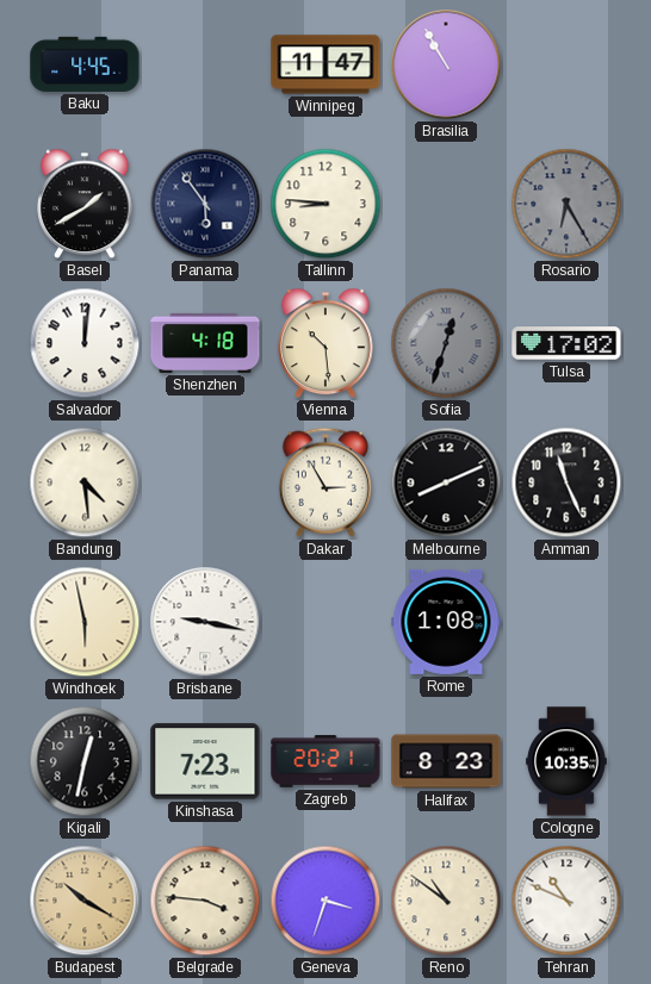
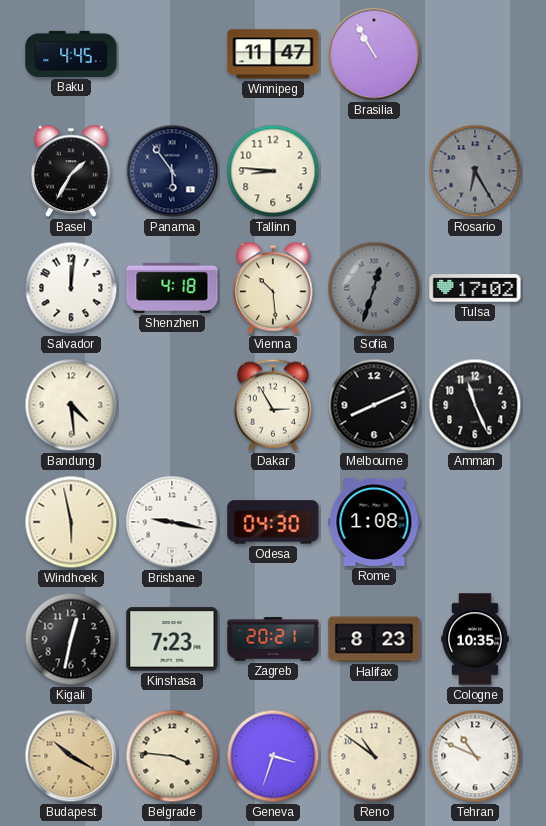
Basel: 1:40 -> 1:35
Odesa: none -> 04:30
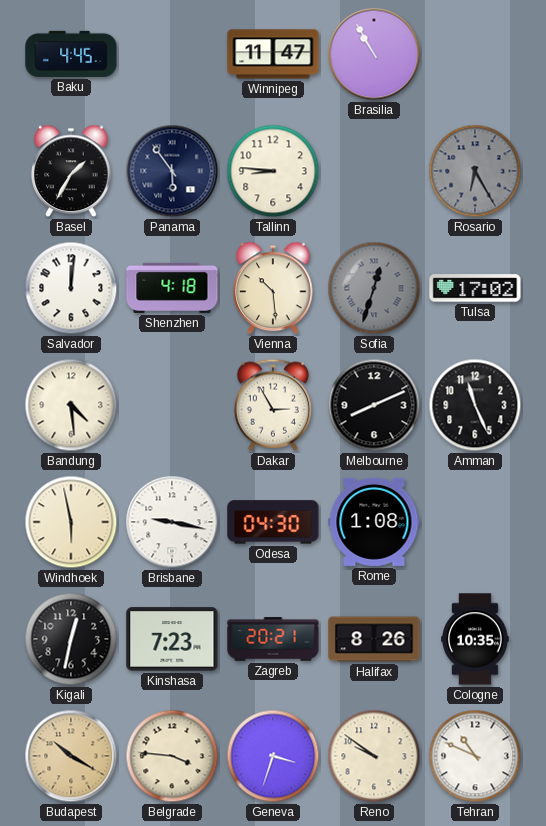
Halifax: 8:23 -> 8:26
Reno: 10:51 -> 9:51
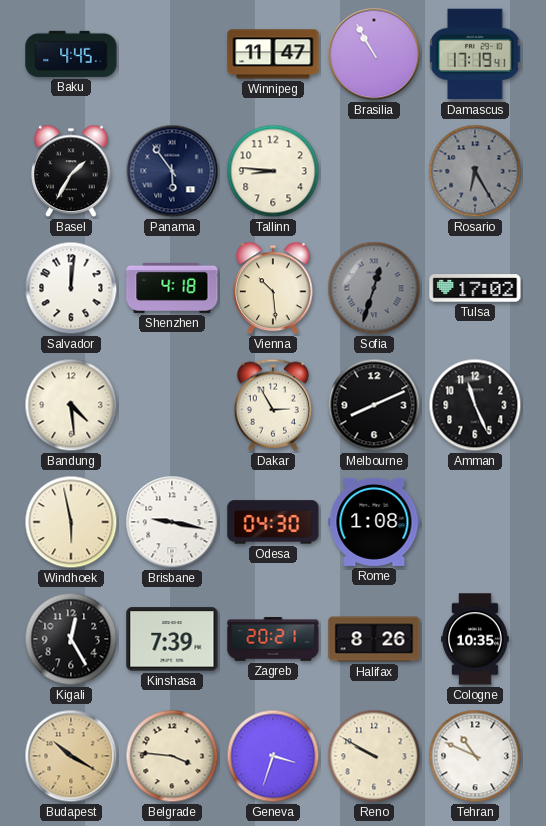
Damascus: none -> 17:19
Kigali: 12:32 -> 12:25
Kinshasa: 7:23 -> 7:39
Reno: 9:51 -> 9:50
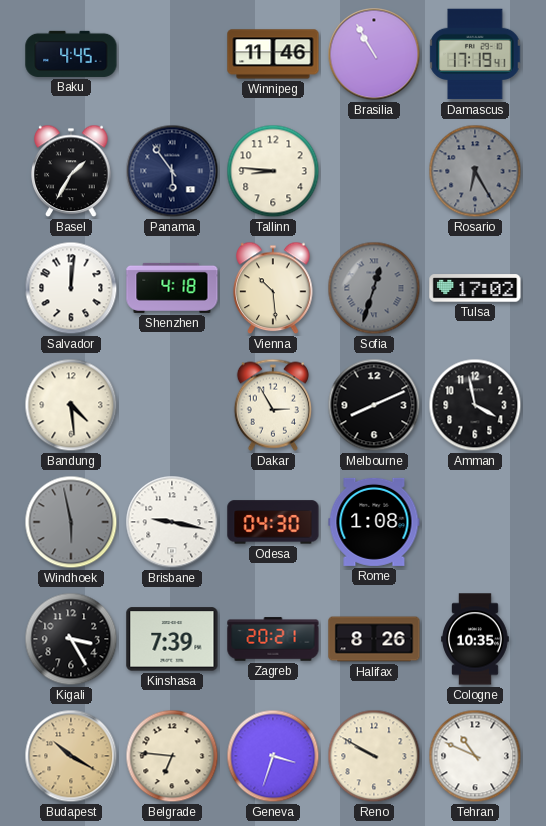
Winnipeg: 11:47 -> 11:46
Amman: 11:26 -> 3:58
Windhoek dial: cream -> grey
Kigali: 12:25 -> 3:25
Belgrade: 3:46 -> 6:46
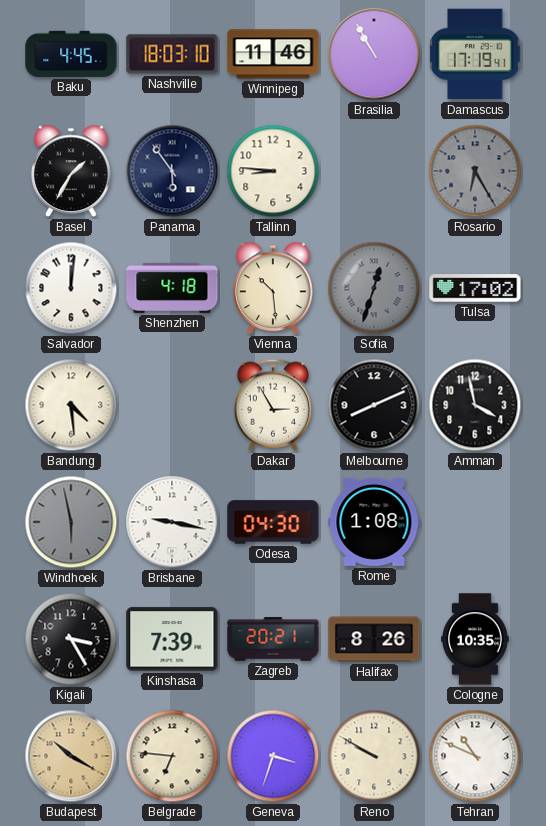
Nashville: none -> 18:03
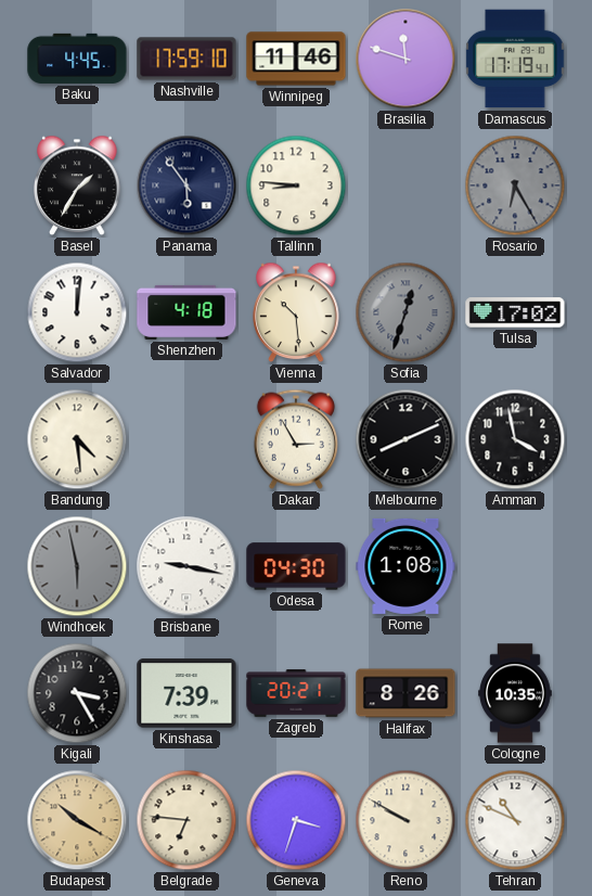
Nashville: 18:03 -> 17:59
Brasilia: 10:55 -> 11:48
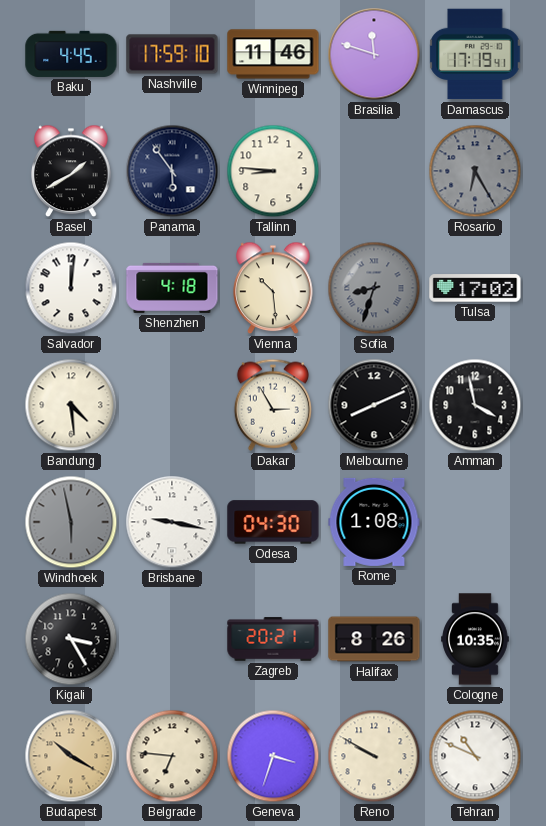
Basel: 1:35 -> 1:40
Sofia: 12:33 -> 8:33
Kinshasa: 7:39 -> none
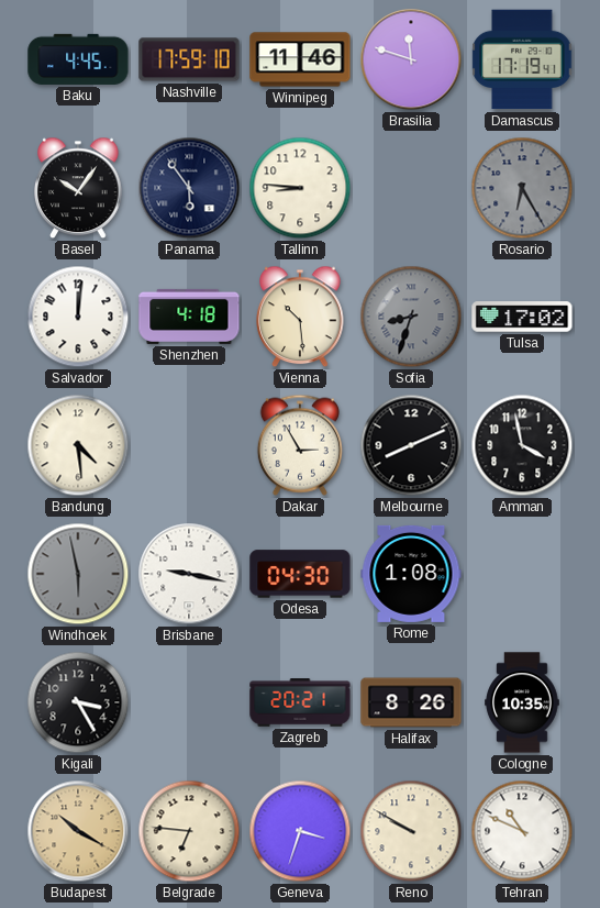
Basel: 1:40 -> 10:06
